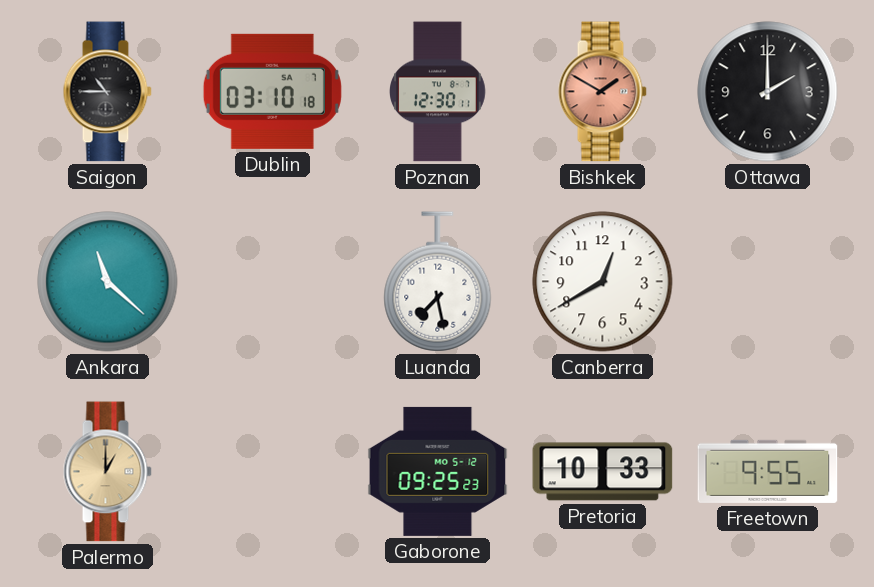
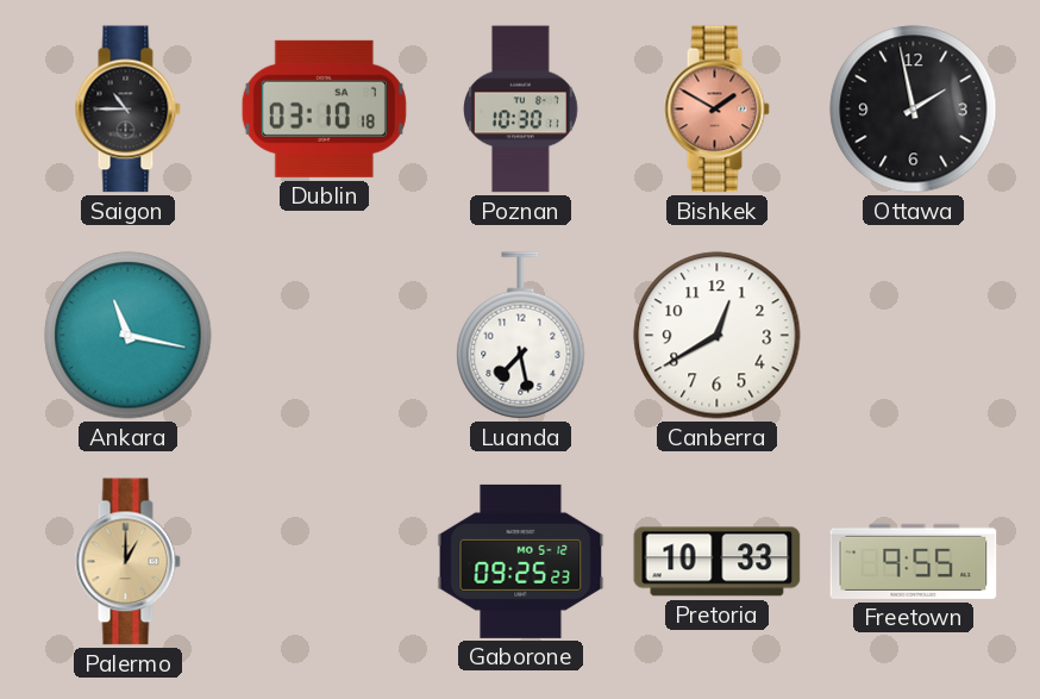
Poznan: 12:30 -> 10:30
Ottawa: 2:00 -> 1:58
Ankara: 11:22 -> 11:17
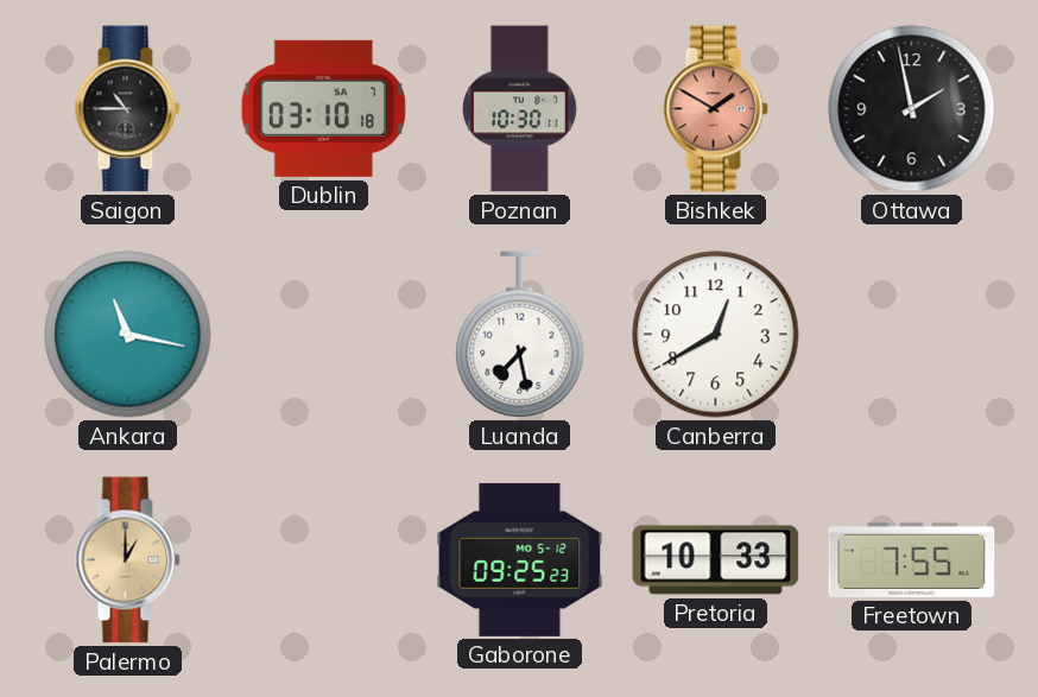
Freetown: 9:55 -> 7:55
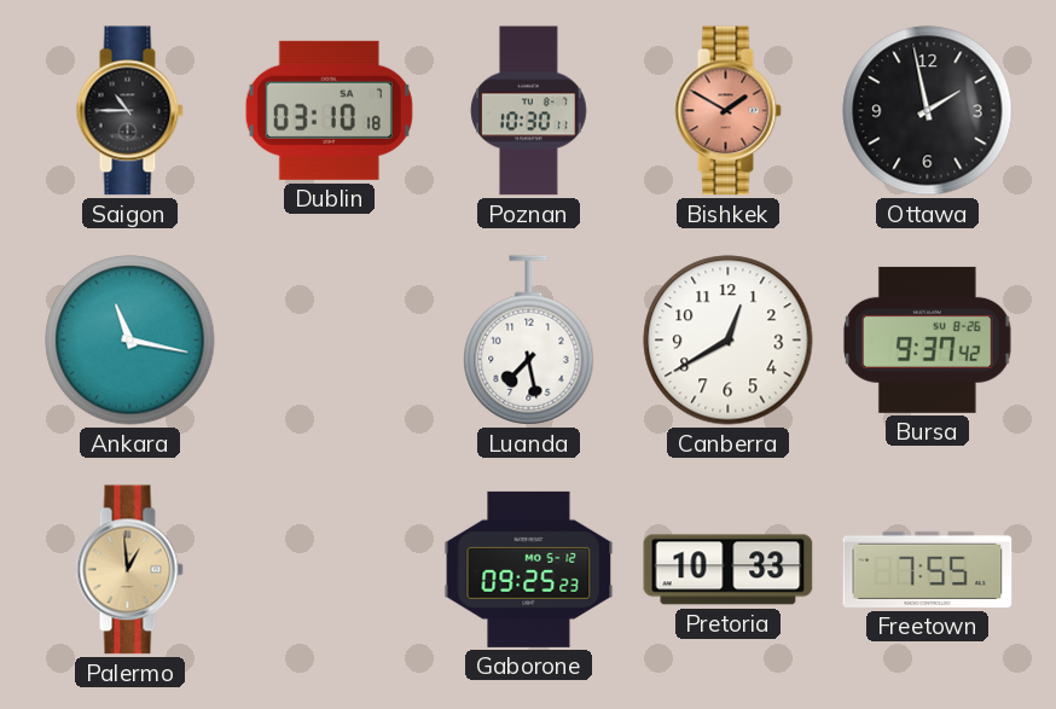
Bursa: none -> 9:37
Palermo: 1:00 -> 12:59
